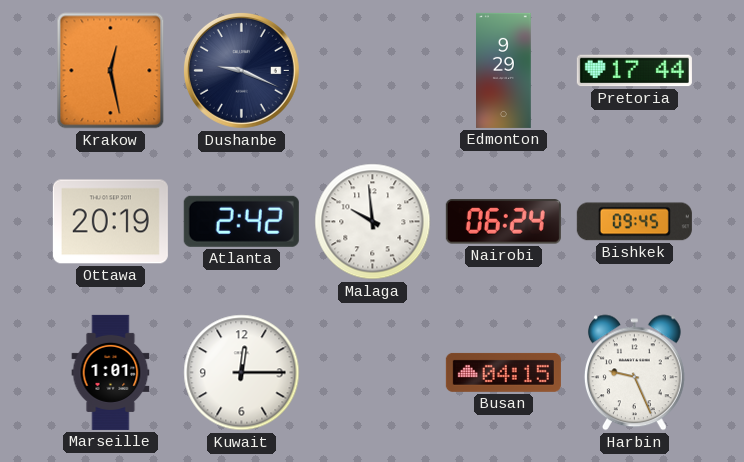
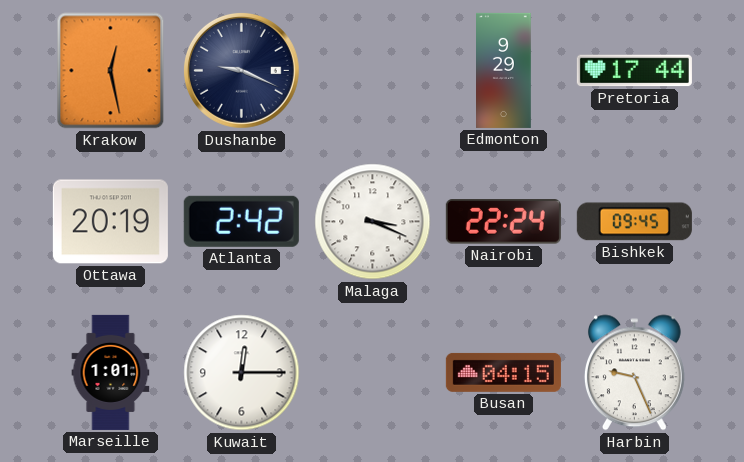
Malaga: 9:59 -> 3:19
Nairobi: 06:24 -> 22:24
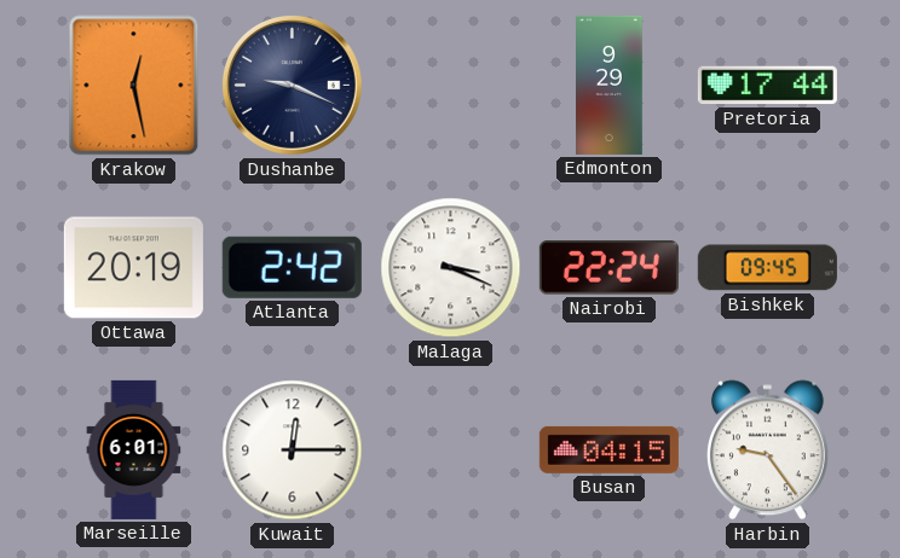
Marseille: 1:01 -> 6:01
Harbin: 9:26 -> 9:24
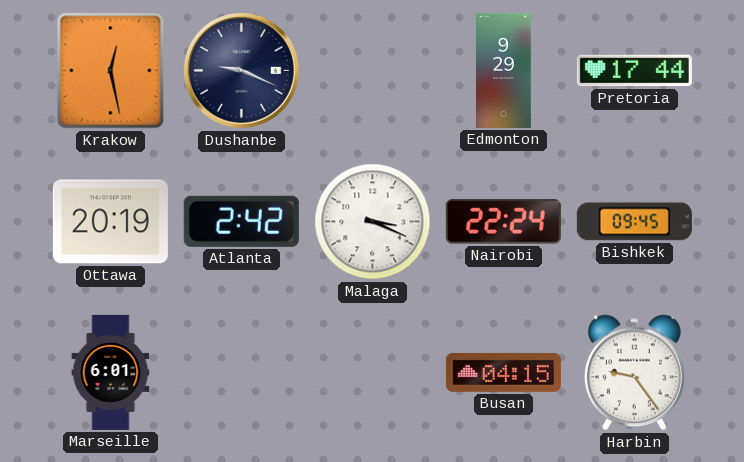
Kuwait: 12:15 -> none
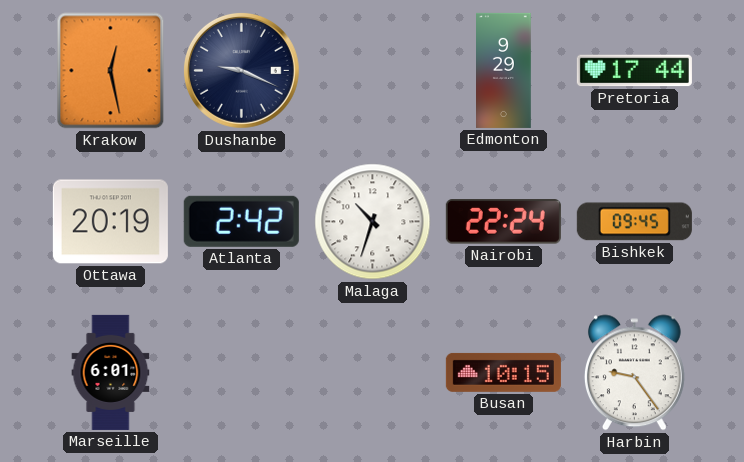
Malaga: 3:19 -> 10:33
Busan: 04:15 -> 10:15
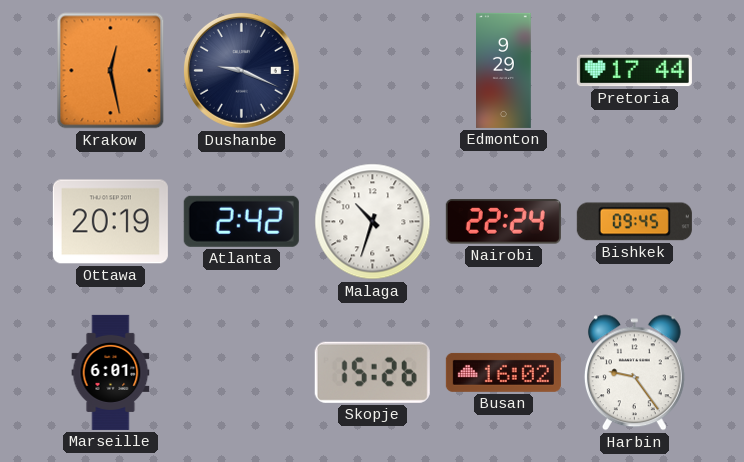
Skopje: none -> 15:26
Busan: 10:15 -> 16:02
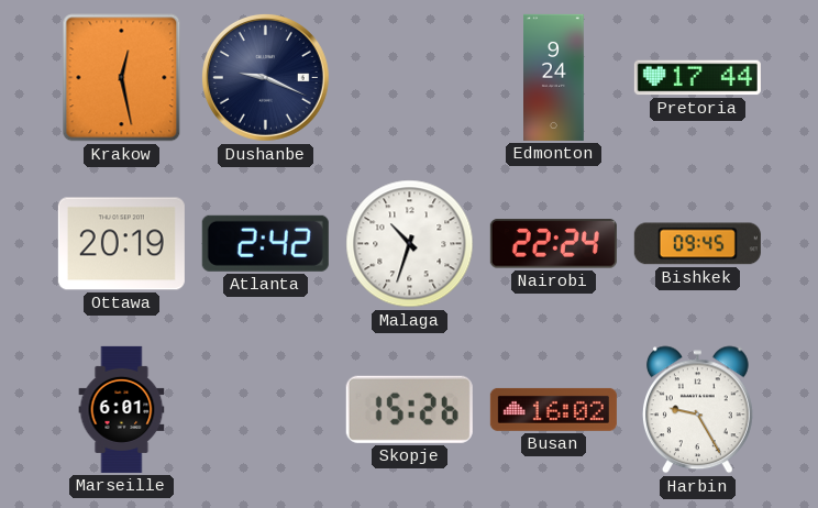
Edmonton: 9:29 -> 9:24
Harbin: 9:24 -> 9:25
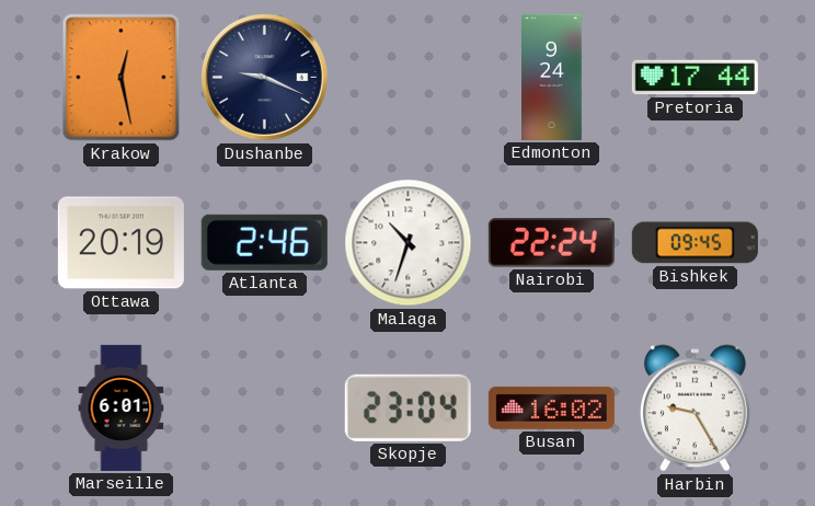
Atlanta: 2:42 -> 2:46
Skopje: 15:26 -> 23:04
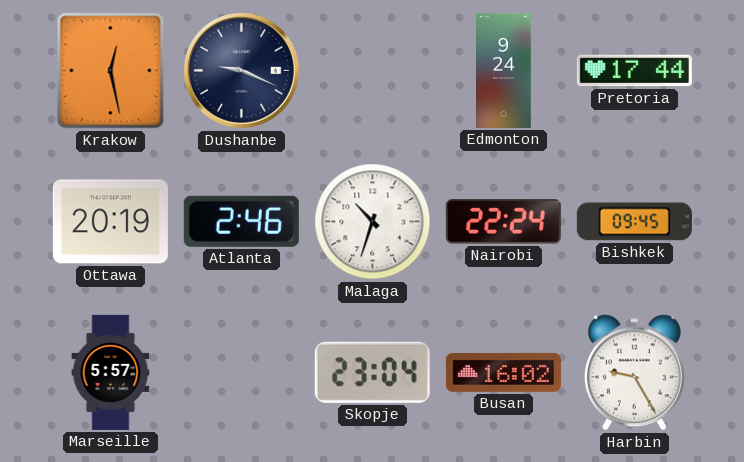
Marseille: 6:01 -> 5:57
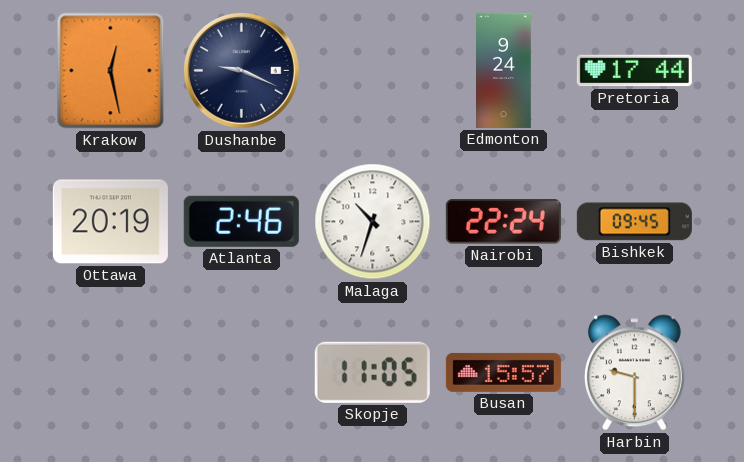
Marseille: 5:57 -> none
Skopje: 23:04 -> 11:05
Busan: 16:02 -> 15:57
Harbin: 9:25 -> 9:30
